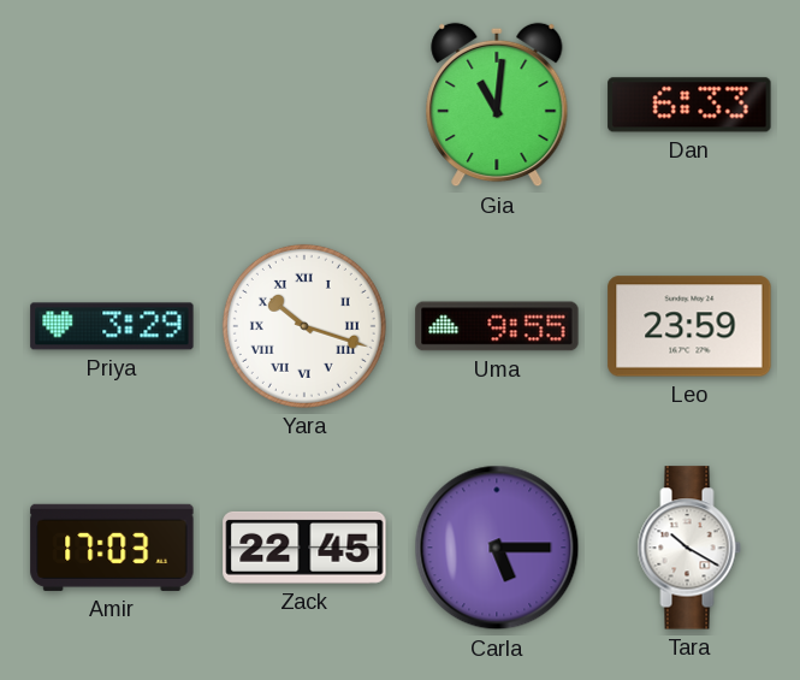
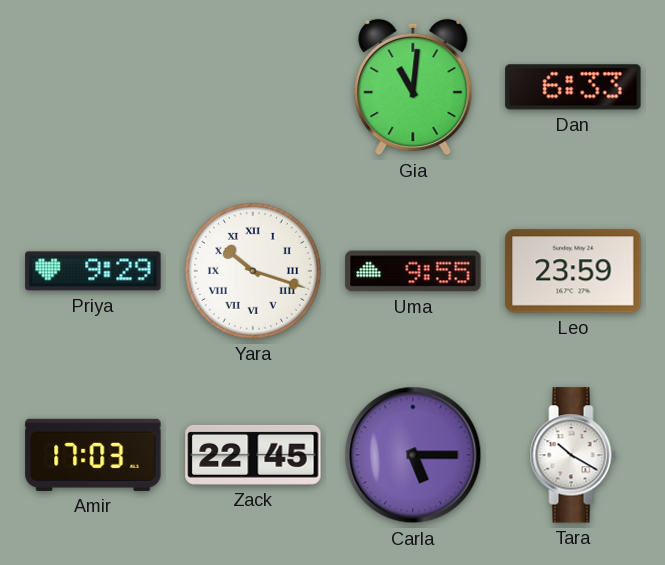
Priya: 3:29 -> 9:29
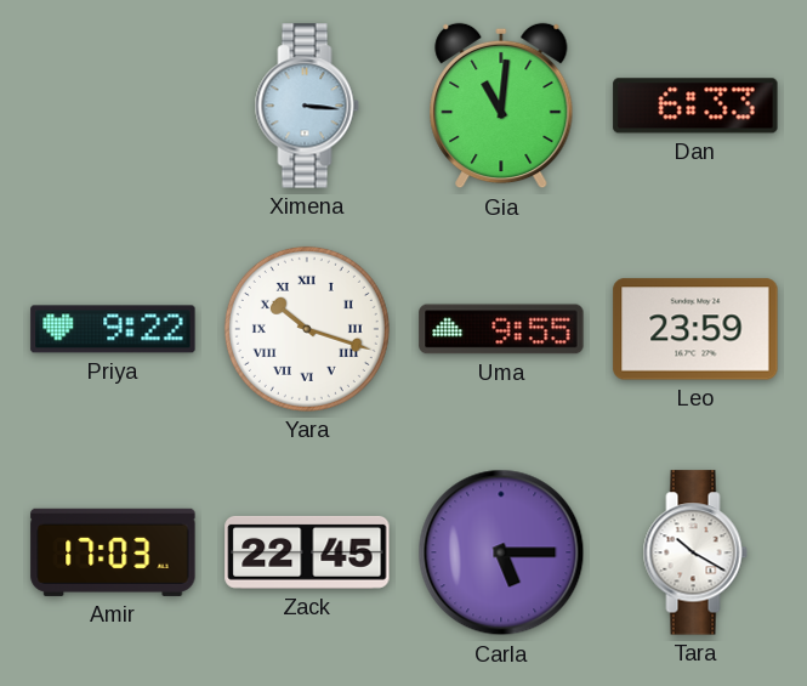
Ximena: none -> 3:16
Priya: 9:29 -> 9:22
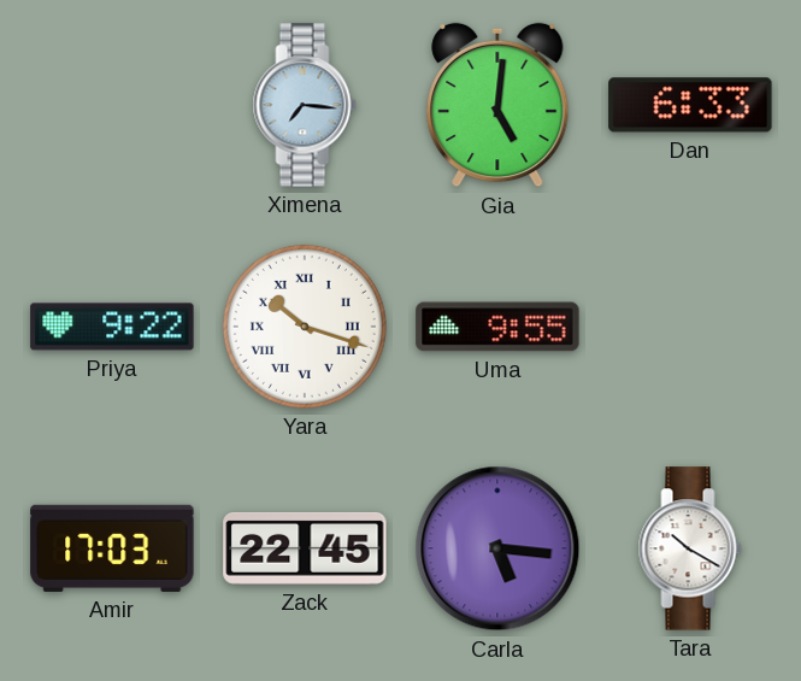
Ximena: 3:16 -> 7:16
Gia: 11:01 -> 5:01
Leo: 23:59 -> none
Carla: 5:15 -> 5:16
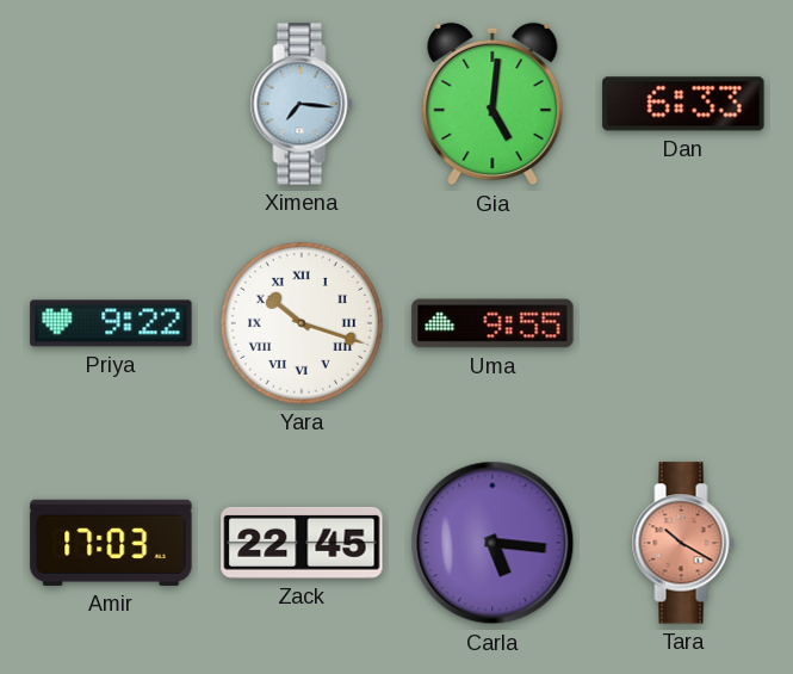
Tara dial: white -> salmon
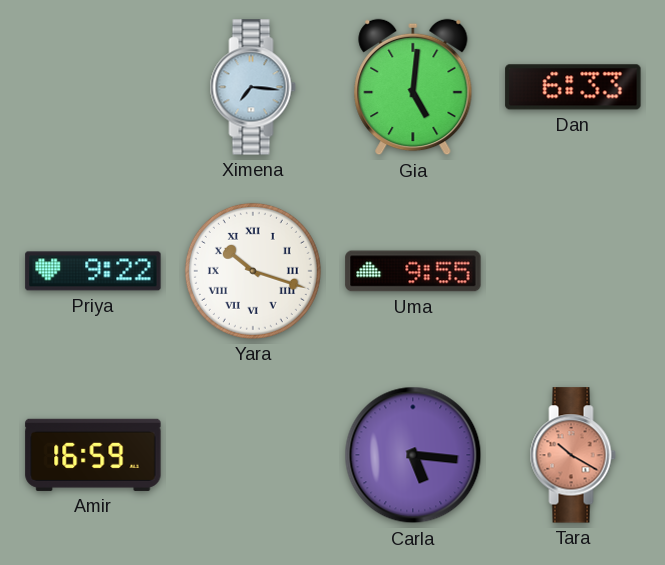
Amir: 17:03 -> 16:59
Zack: 22:45 -> none
